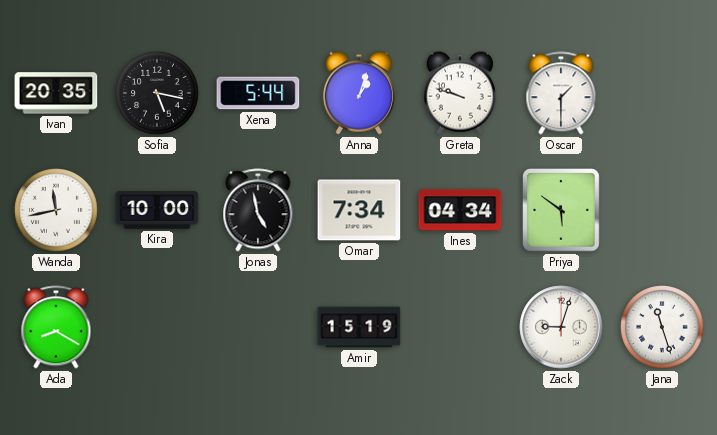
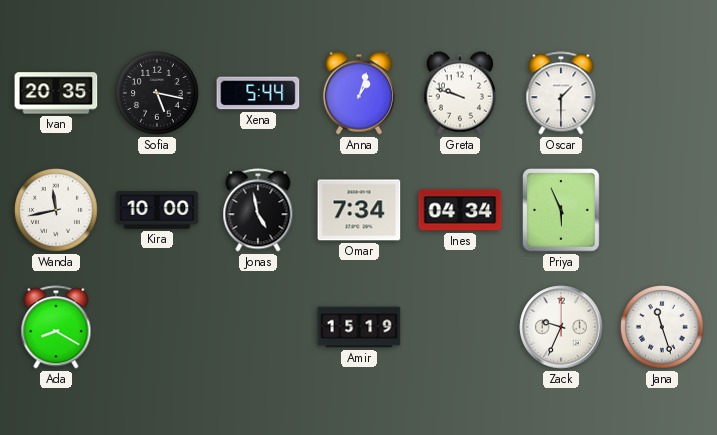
Priya: 5:51 -> 5:56
Zack: 9:03 -> 9:34
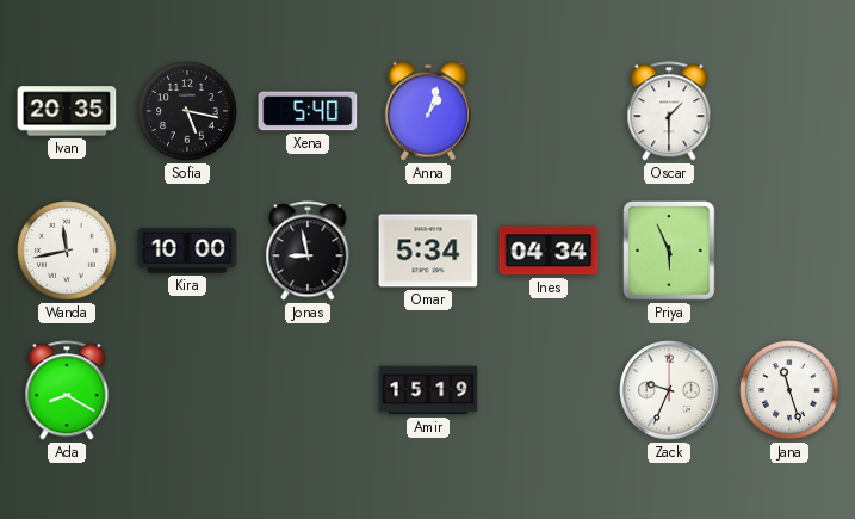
Xena: 5:44 -> 5:40
Greta: 9:48 -> none
Jonas: 4:58 -> 8:58
Omar: 7:34 -> 5:34
